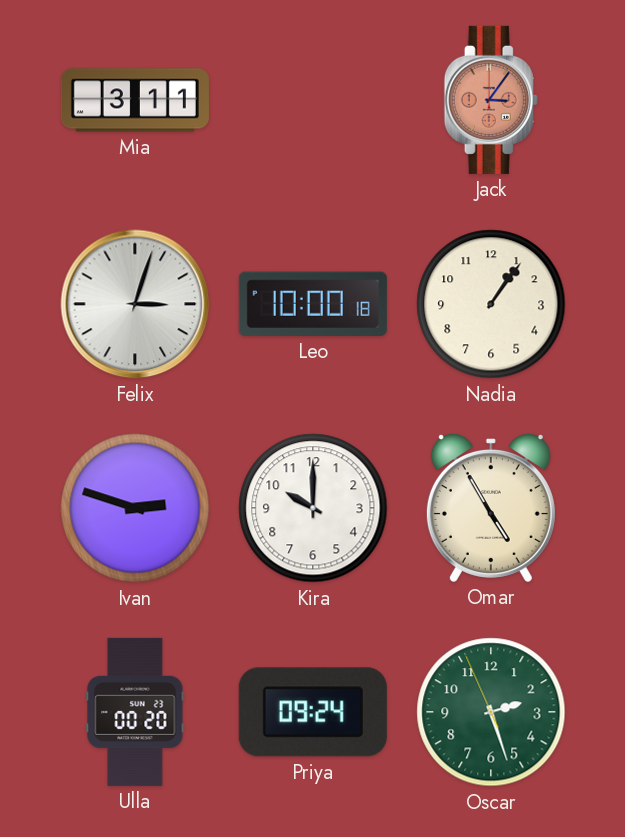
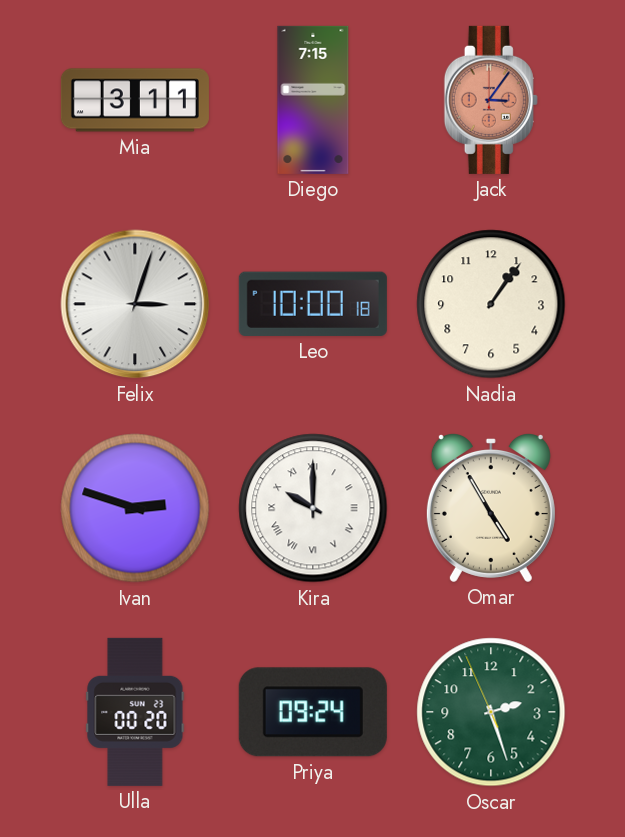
Diego: none -> 7:15
Kira numerals: Arabic -> Roman
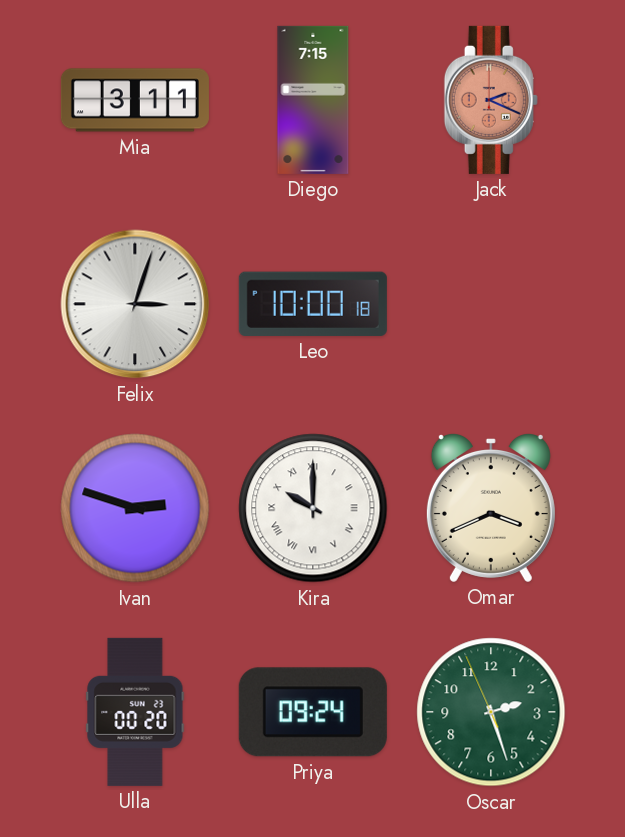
Jack: 3:06 -> 2:19
Nadia: 1:06 -> none
Omar: 4:55 -> 3:41
